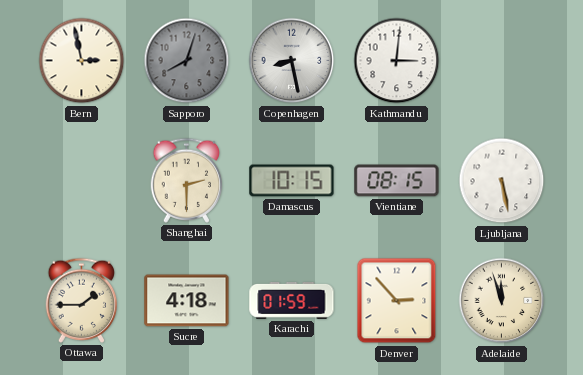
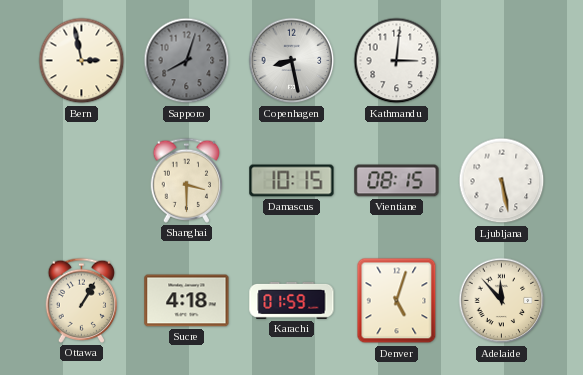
Shanghai: 2:30 -> 3:30
Ottawa: 1:45 -> 1:05
Denver: 2:53 -> 5:03
Adelaide: 11:57 -> 11:53
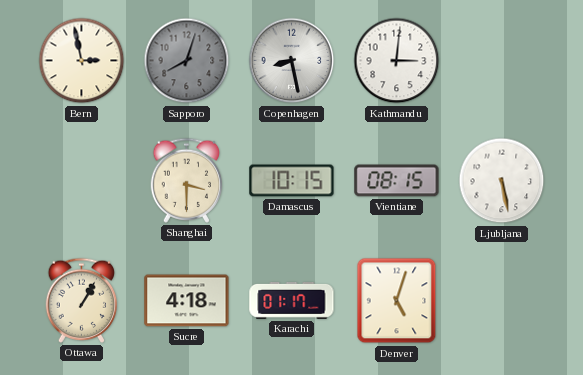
Karachi: 01:59 -> 01:17
Adelaide: 11:53 -> none
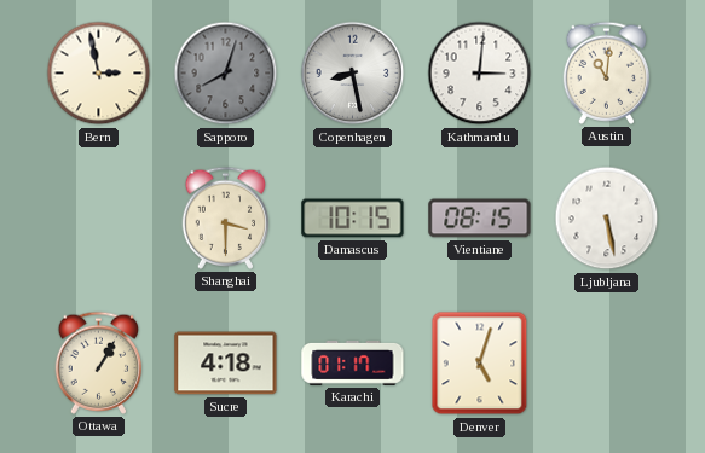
Austin: none -> 11:01
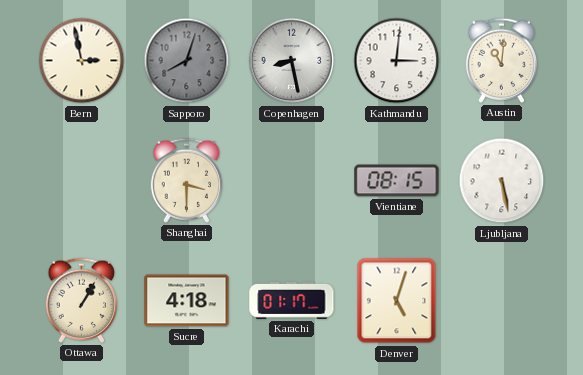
Damascus: 10:15 -> none
